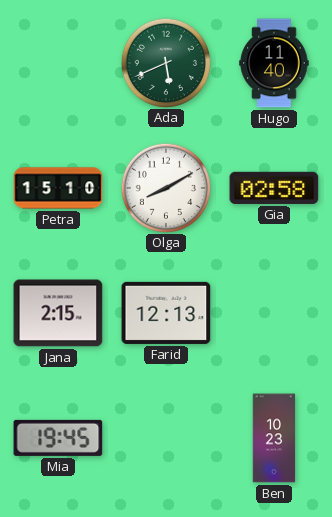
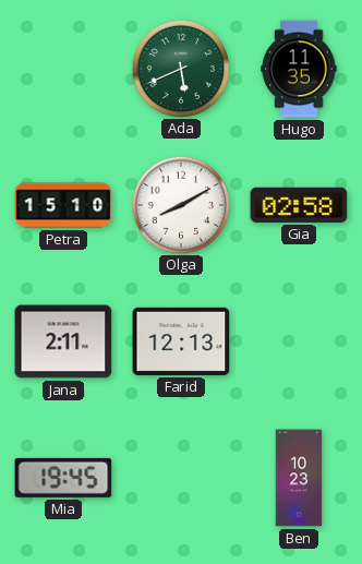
Hugo: 11:40 -> 11:35
Jana: 2:15 -> 2:11
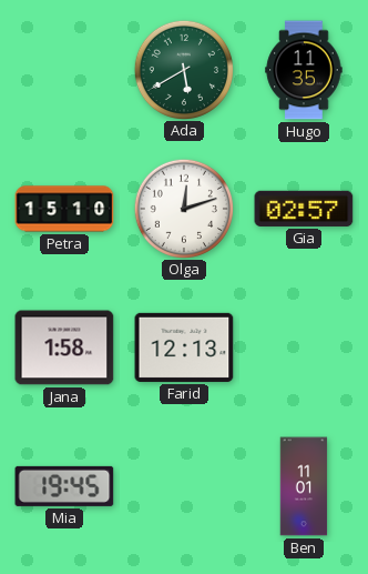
Ada: 5:41 -> 5:40
Olga: 8:10 -> 12:12
Gia: 02:58 -> 02:57
Jana: 2:11 -> 1:58
Ben: 10:23 -> 11:01
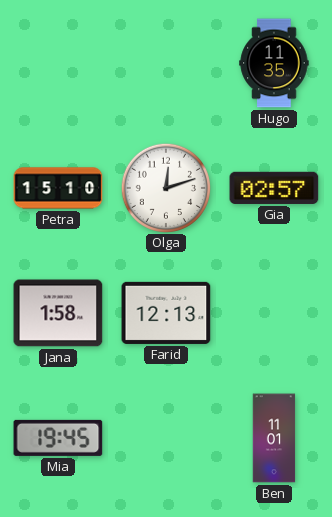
Ada: 5:40 -> none
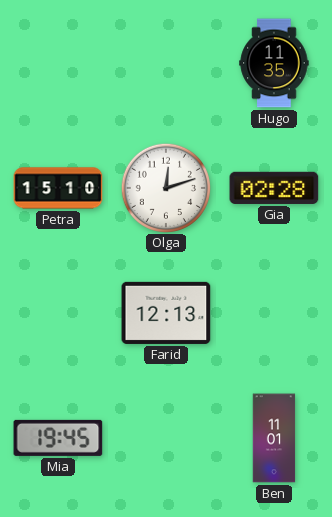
Gia: 02:57 -> 02:28
Jana: 1:58 -> none
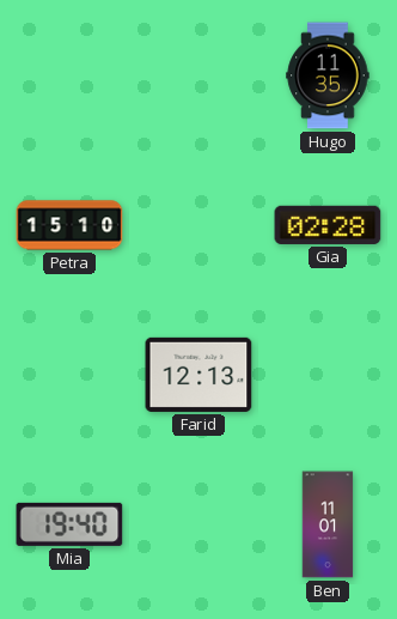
Olga: 12:12 -> none
Mia: 19:45 -> 19:40
